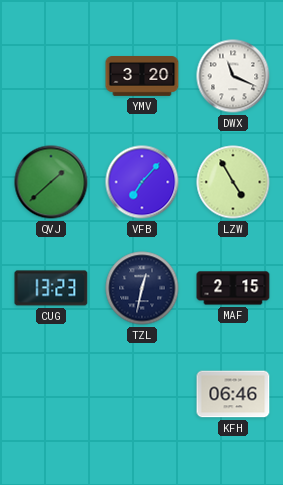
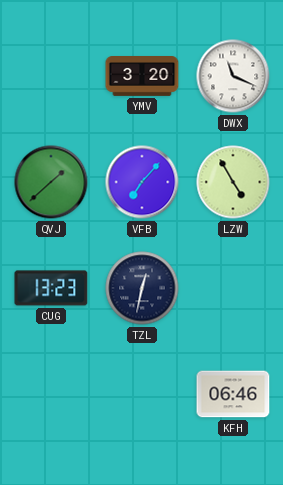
MAF: 2:15 -> none
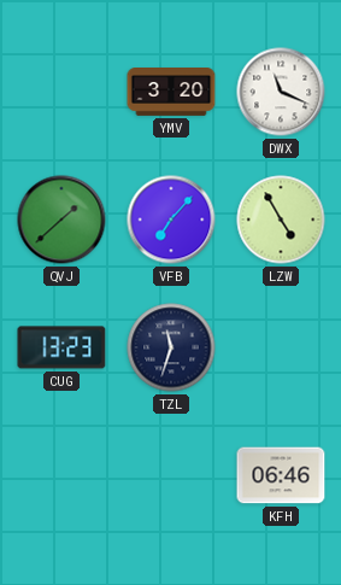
TZL: 12:32 -> 11:33
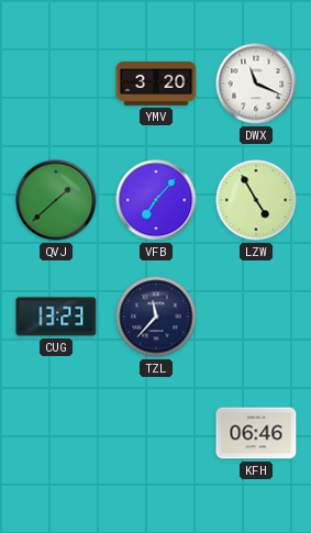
TZL: 11:33 -> 11:37
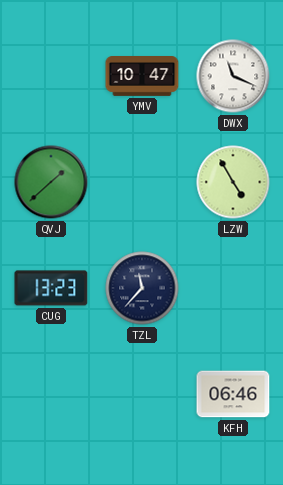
YMV: 3:20 -> 10:47
VFB: 7:07 -> none
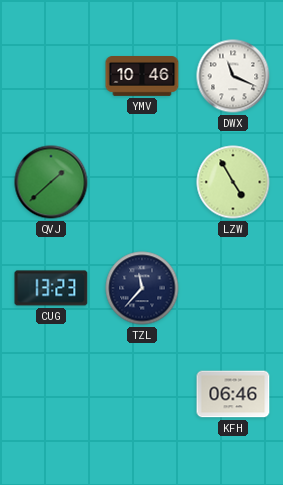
YMV: 10:47 -> 10:46
